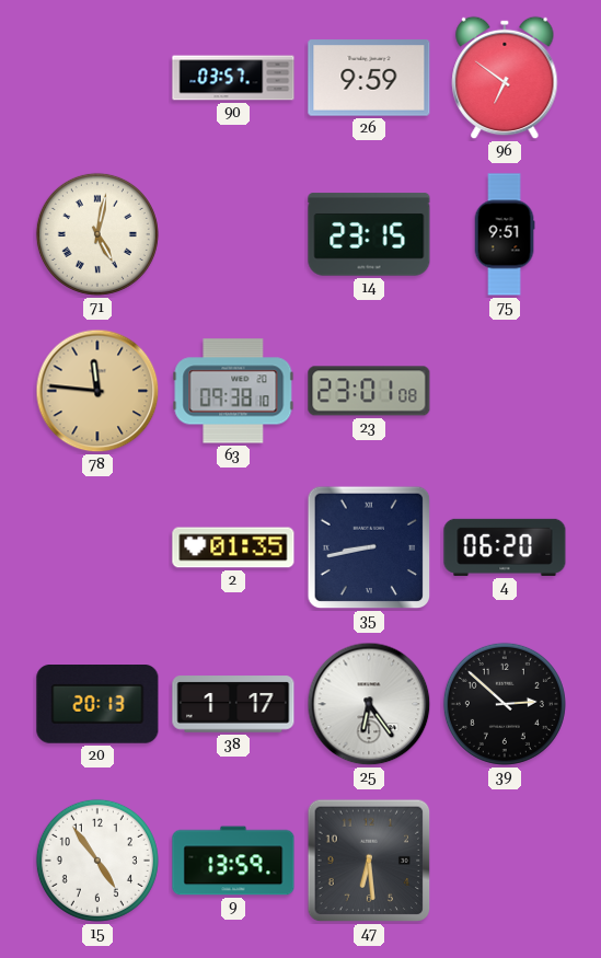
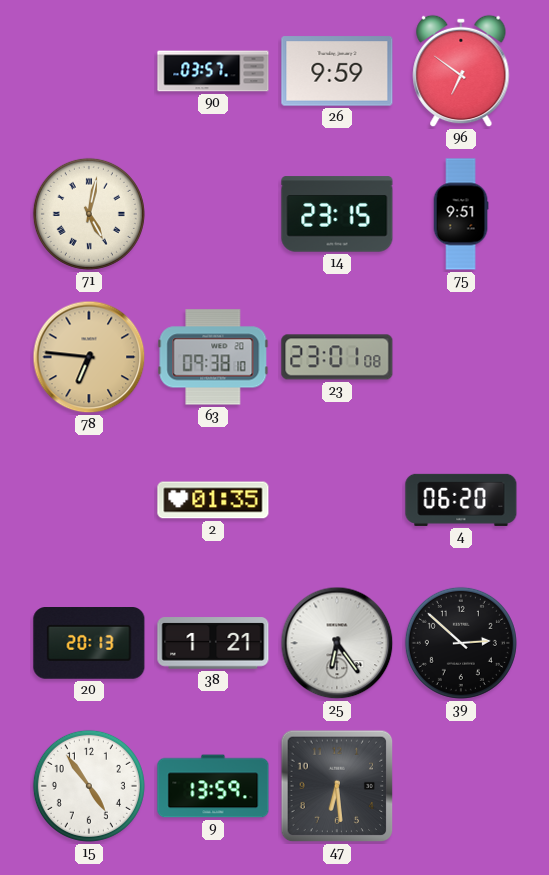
78: 11:46 -> 6:46
35: 8:43 -> none
38: 1:17 -> 1:21
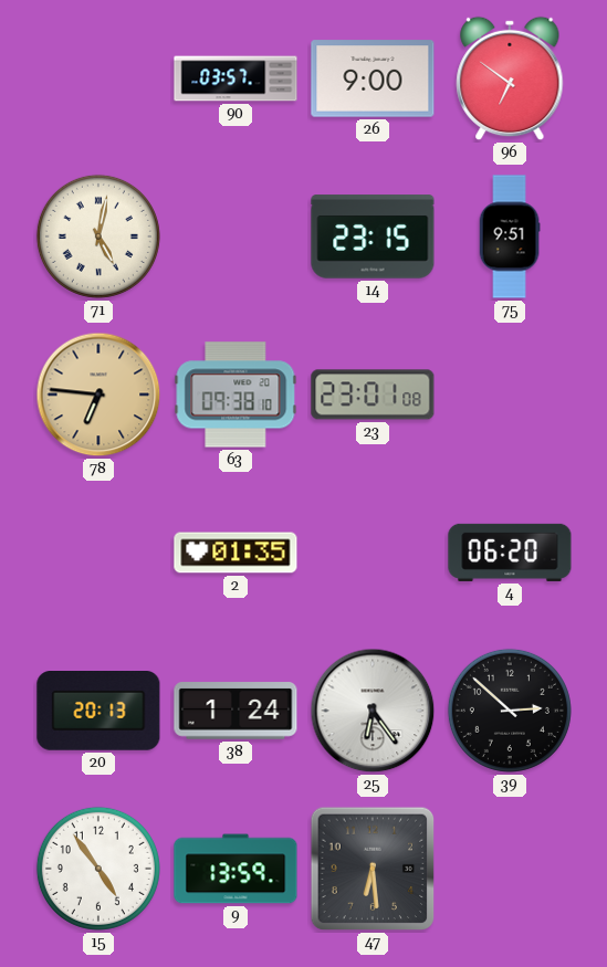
26: 9:59 -> 9:00
38: 1:21 -> 1:24
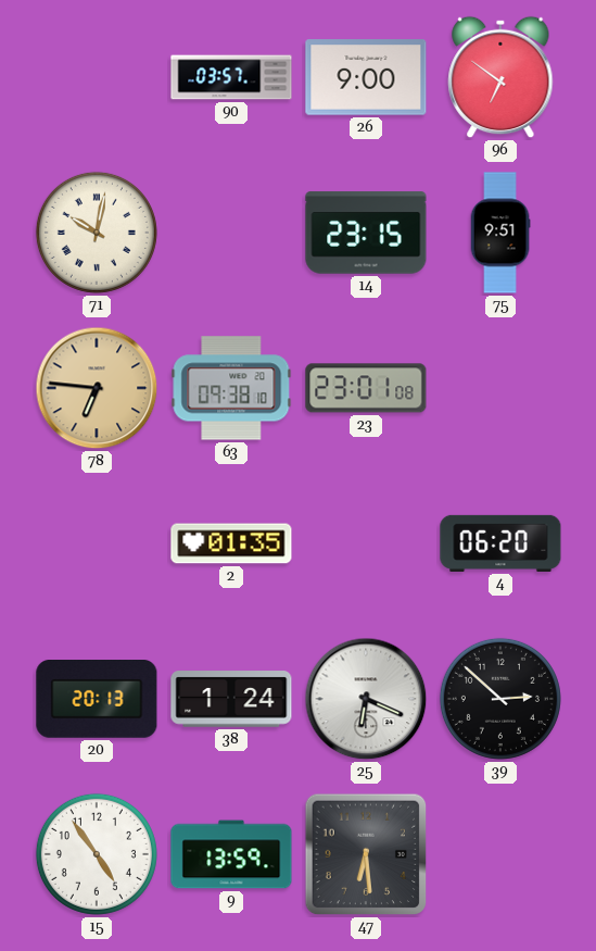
71: 5:02 -> 10:02
25: 6:24 -> 6:19
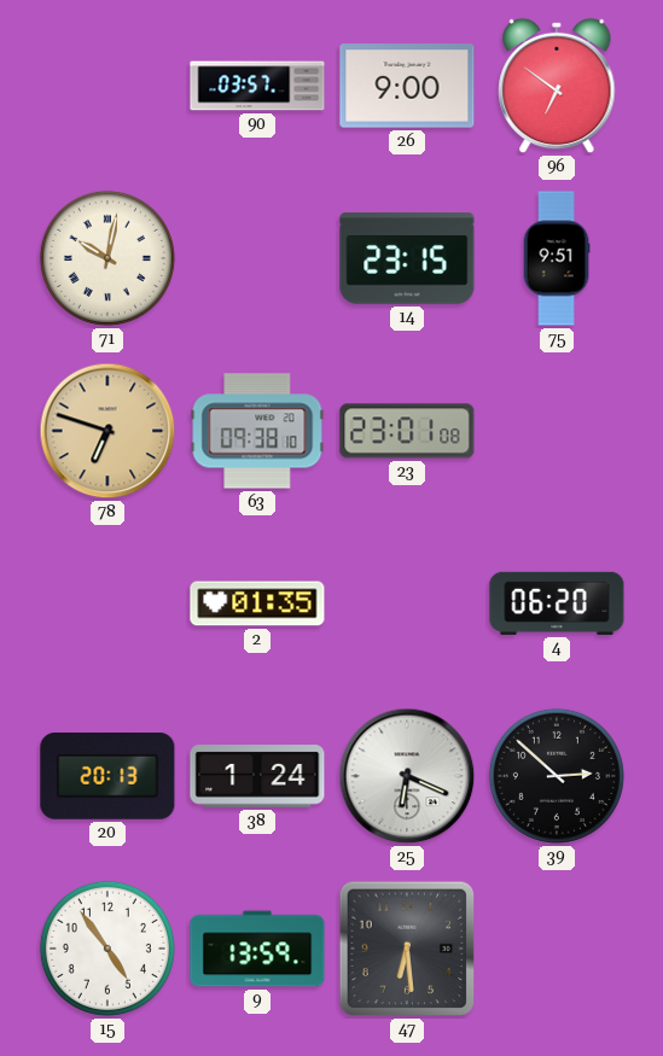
78: 6:46 -> 6:48
